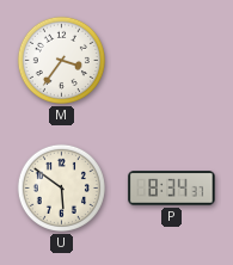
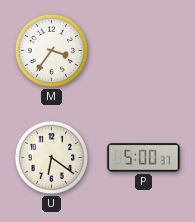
U: 5:51 -> 6:21
P: 8:34 -> 5:00
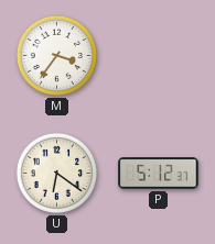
P: 5:00 -> 5:12
